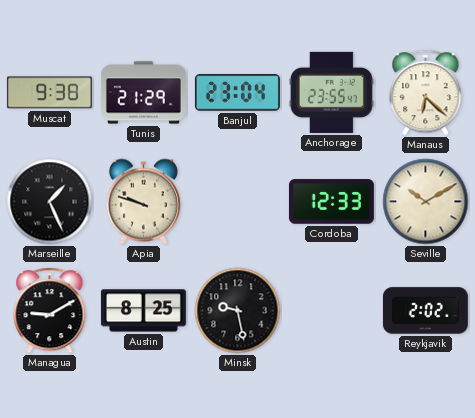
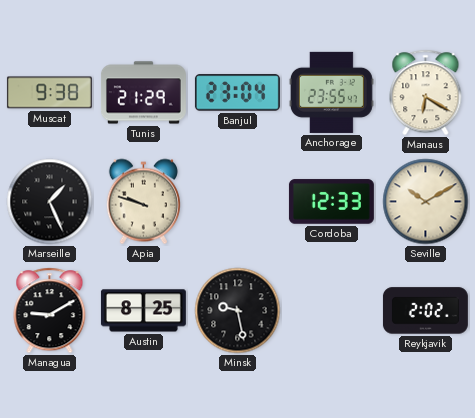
Manaus: 6:22 -> 6:20
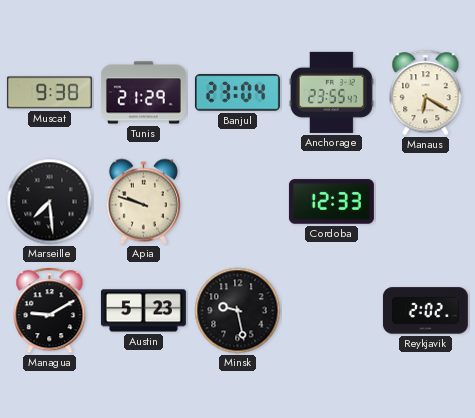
Marseille: 1:26 -> 7:29
Seville: 10:10 -> none
Austin: 8:25 -> 5:23
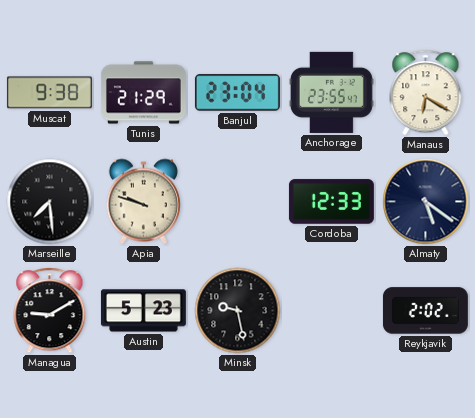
Almaty: none -> 5:21
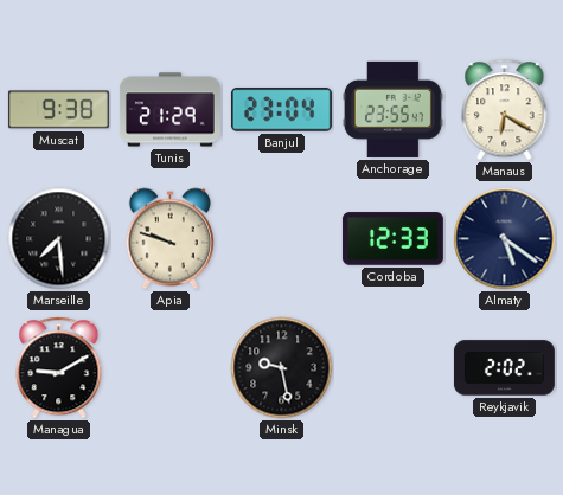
Austin: 5:23 -> none
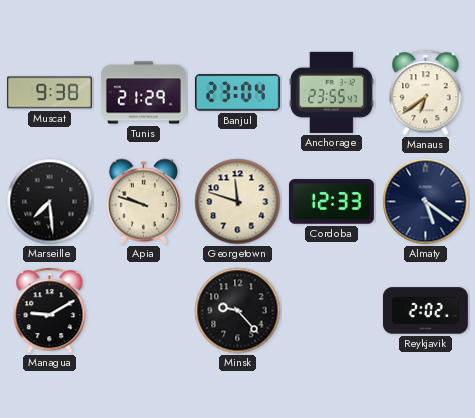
Manaus: 6:20 -> 6:39
Georgetown: none -> 11:48
Minsk: 9:28 -> 9:23
